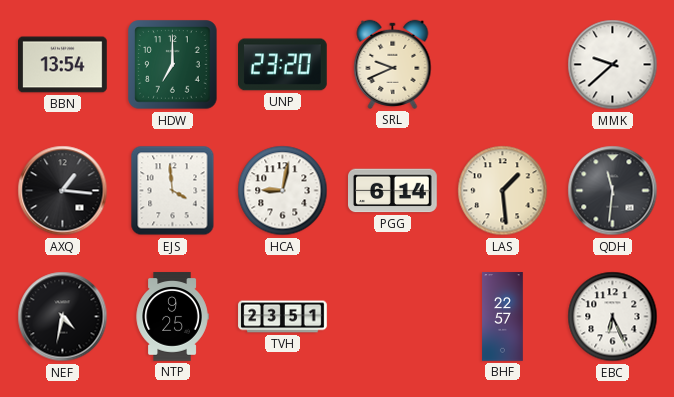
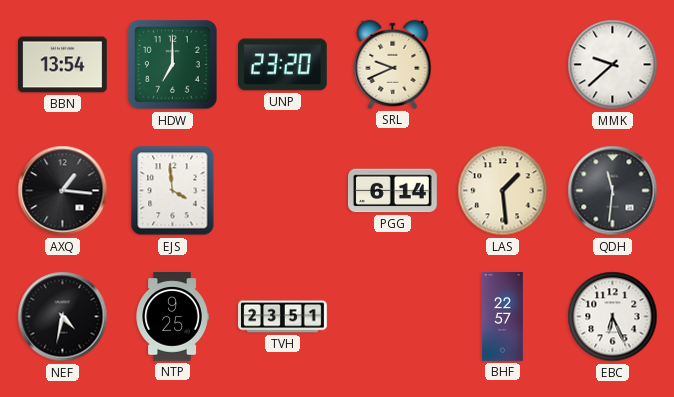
HCA: 9:02 -> none
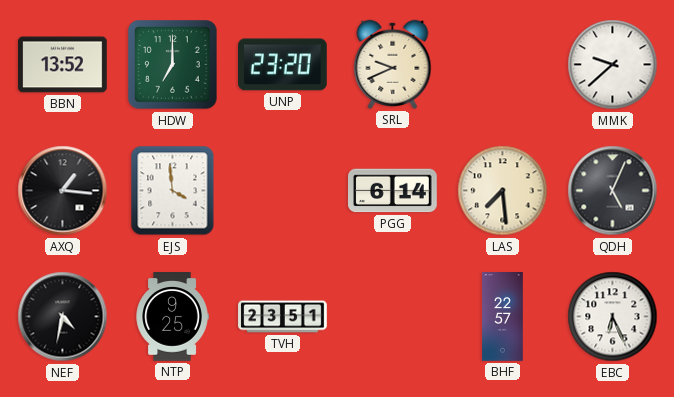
BBN: 13:54 -> 13:52
LAS: 1:29 -> 7:29
QDH: 11:31 -> 5:04
